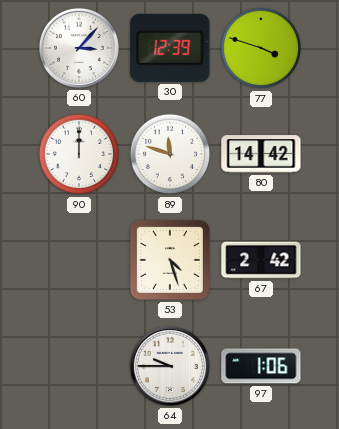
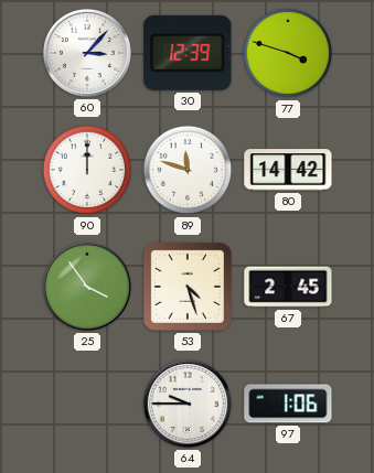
25: none -> 3:54
67: 2:42 -> 2:45
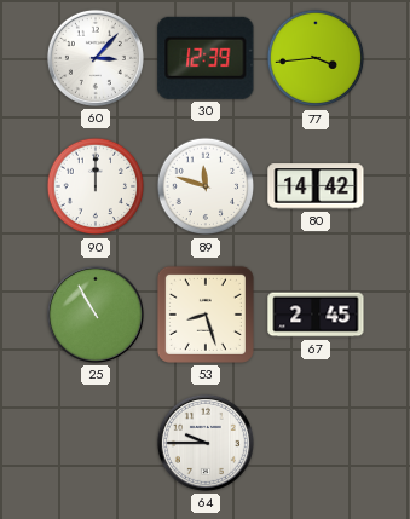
77: 3:48 -> 3:44
25: 3:54 -> 10:55
53: 4:27 -> 8:27
97: 1:06 -> none
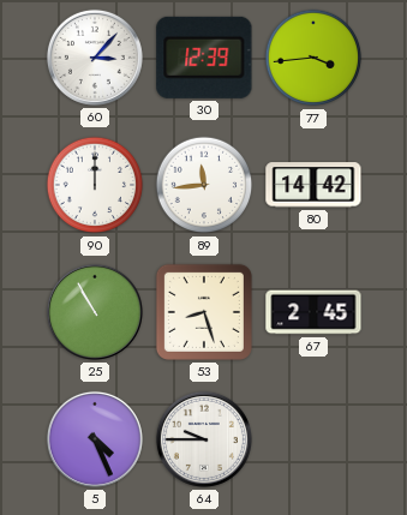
89: 11:48 -> 11:44
5: none -> 4:26
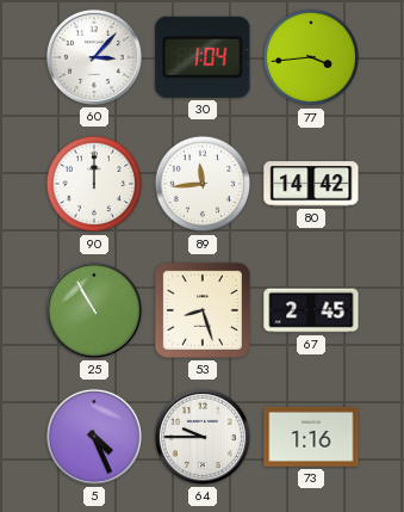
30: 12:39 -> 1:04
73: none -> 1:16
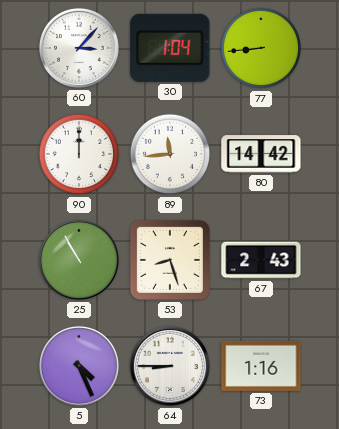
77: 3:44 -> 8:44
67: 2:45 -> 2:43
64: 9:45 -> 8:45
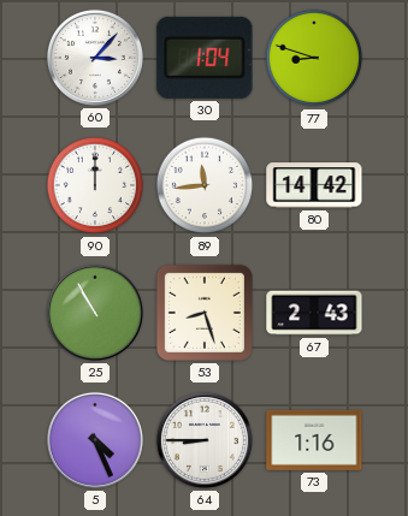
77: 8:44 -> 8:48
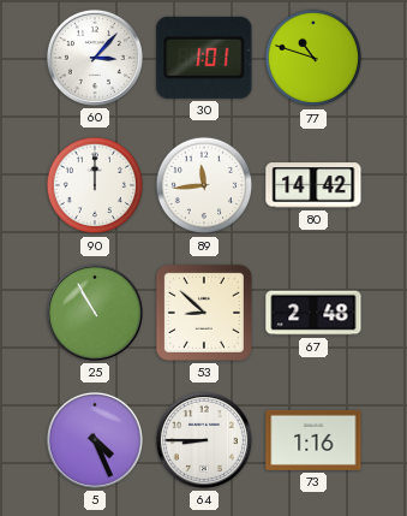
30: 1:04 -> 1:01
77: 8:48 -> 10:48
53: 8:27 -> 8:52
67: 2:43 -> 2:48
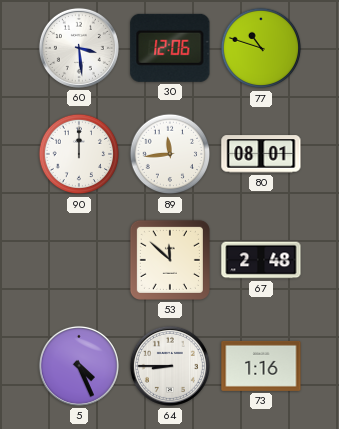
60: 3:07 -> 3:29
30: 1:01 -> 12:06
80: 14:42 -> 08:01
25: 10:55 -> none
53: 8:52 -> 11:52
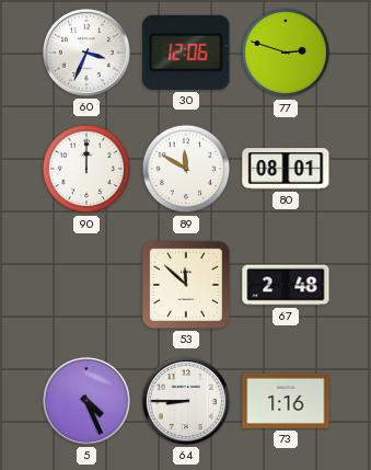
60: 3:29 -> 3:34
77: 10:48 -> 2:48
89: 11:44 -> 11:50
